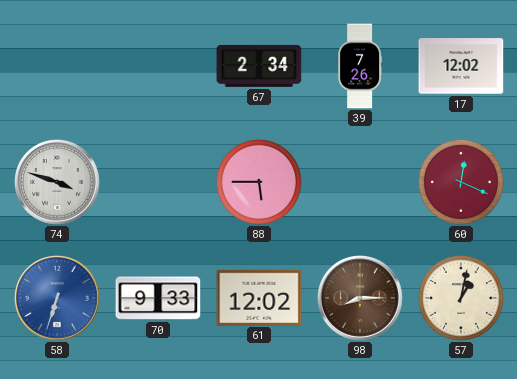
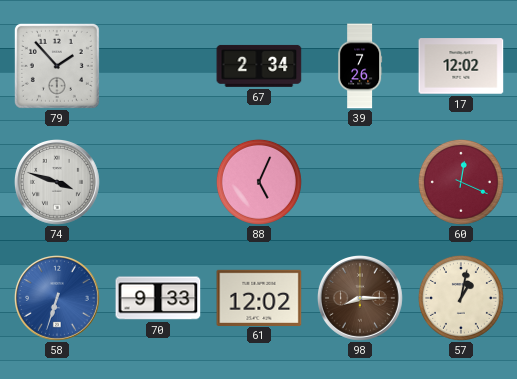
79: none -> 1:53
88: 5:45 -> 5:04
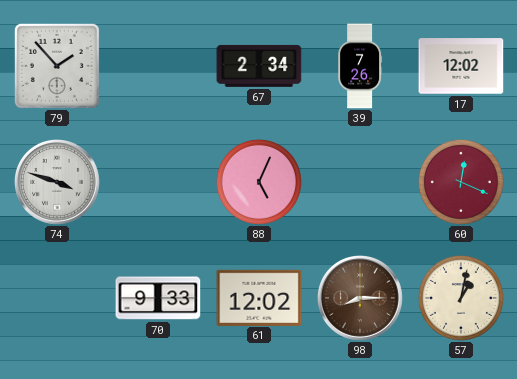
58: 6:33 -> none
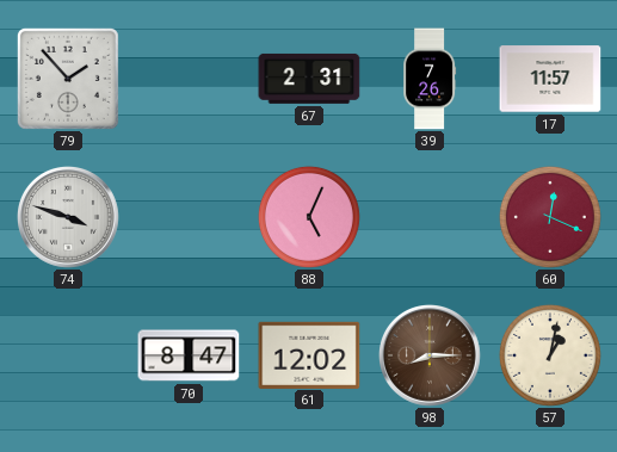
67: 2:34 -> 2:31
17: 12:02 -> 11:57
70: 9:33 -> 8:47
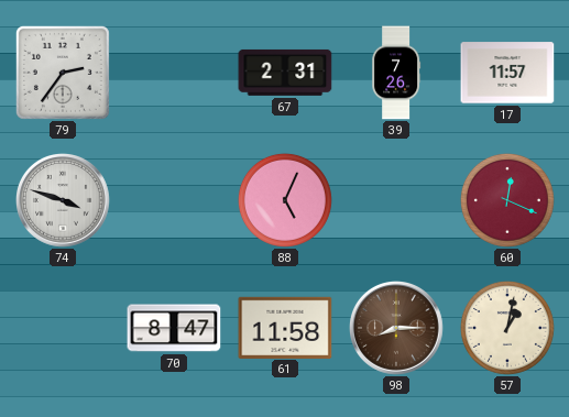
79: 1:53 -> 2:36
61: 12:02 -> 11:58
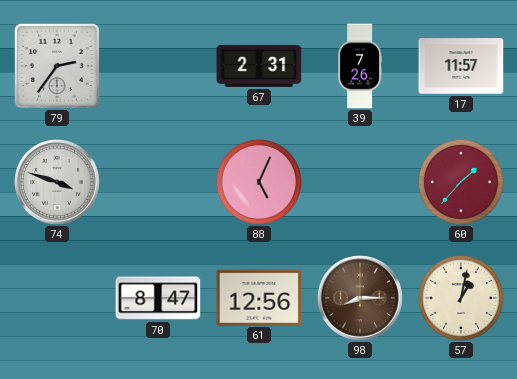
60: 12:19 -> 1:37
61: 11:58 -> 12:56
